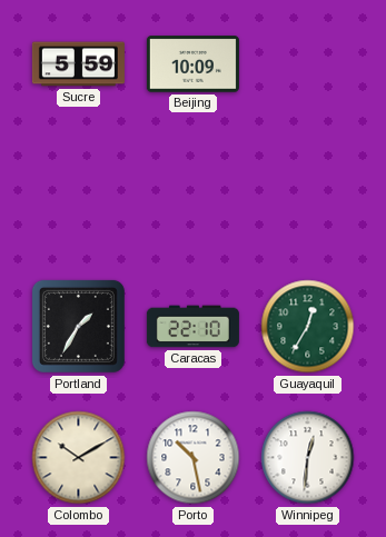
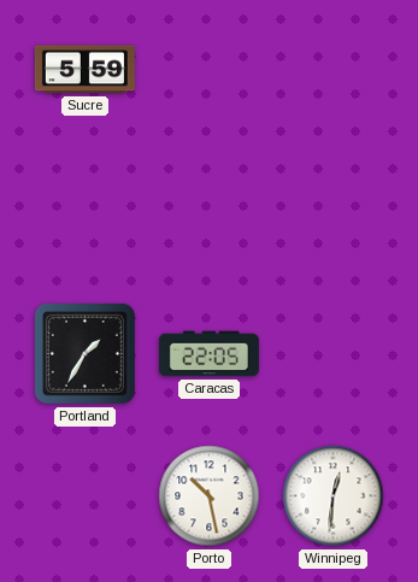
Beijing: 10:09 -> none
Caracas: 22:10 -> 22:05
Guayaquil: 12:35 -> none
Colombo: 10:10 -> none
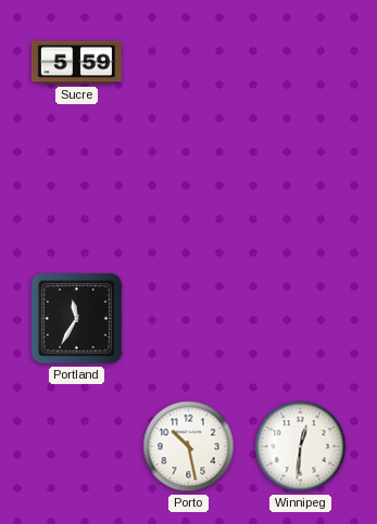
Portland: 1:35 -> 11:35
Caracas: 22:05 -> none
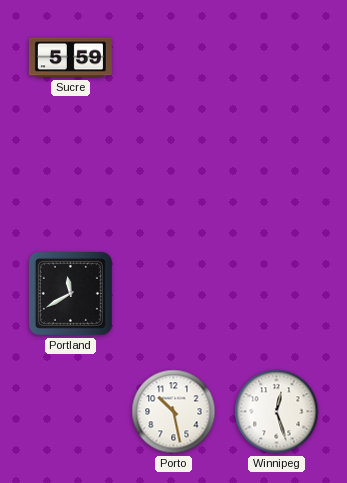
Portland: 11:35 -> 11:40
Winnipeg: 12:31 -> 12:27
